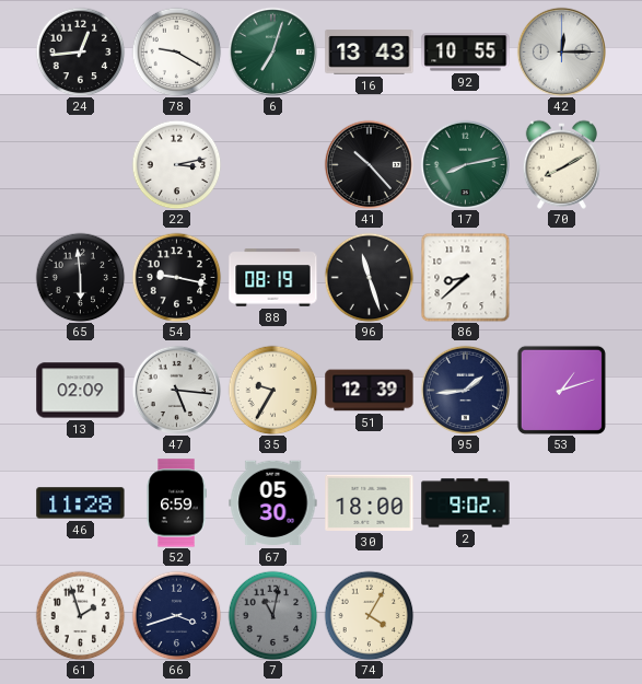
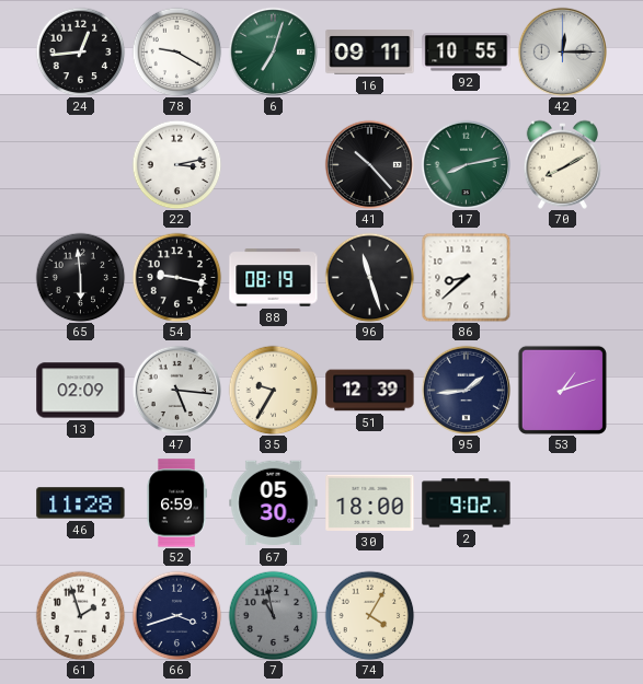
16: 13:43 -> 09:11
7: 11:02 -> 10:58
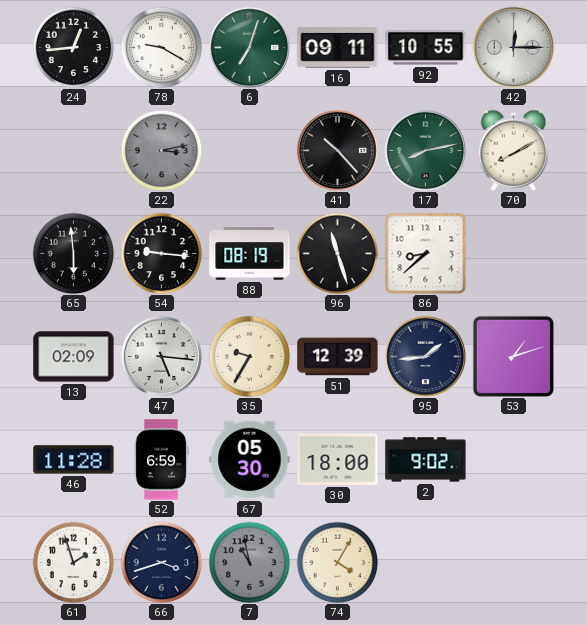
22 dial: white -> grey
54: 9:17 -> 9:16
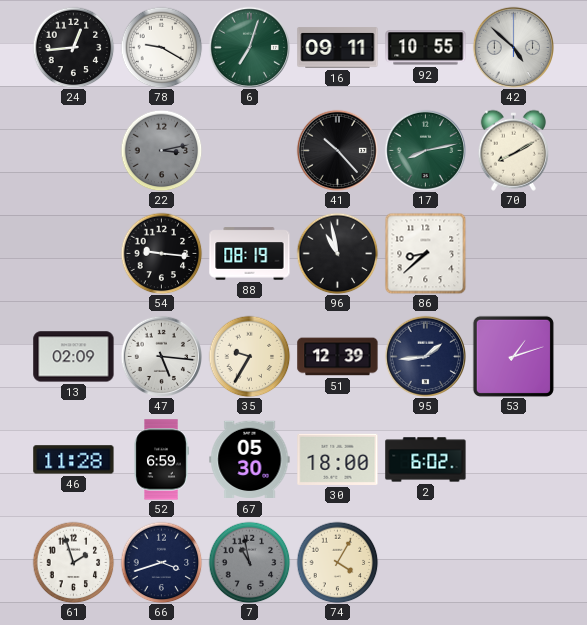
42: 12:15 -> 4:52
65: 5:59 -> none
96: 11:27 -> 10:58
2: 9:02 -> 6:02
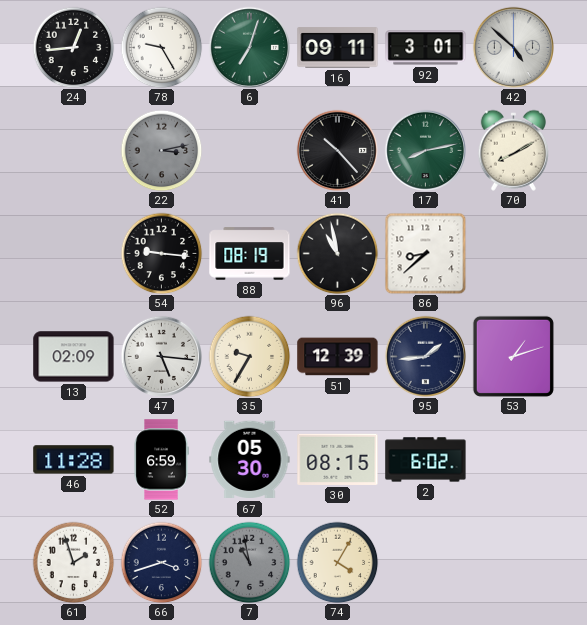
78: 9:20 -> 9:25
92: 10:55 -> 3:01
30: 18:00 -> 08:15
